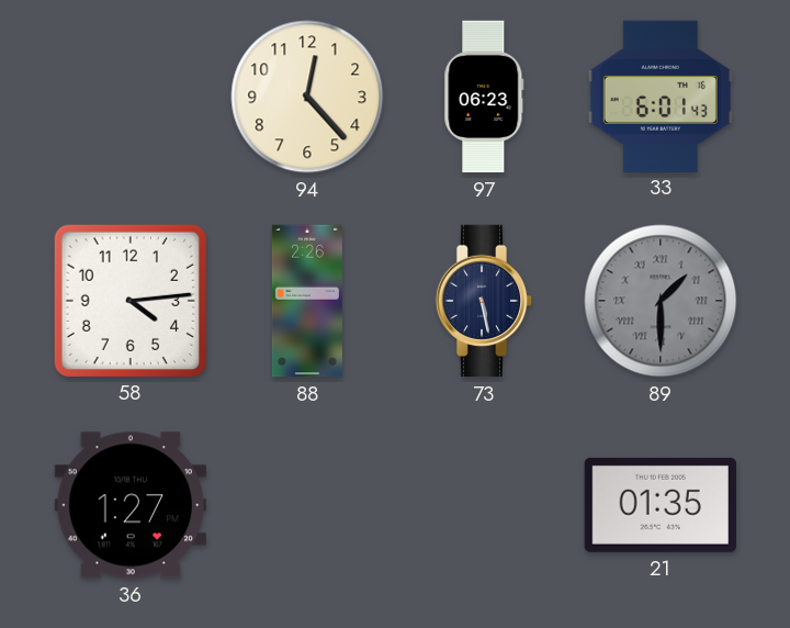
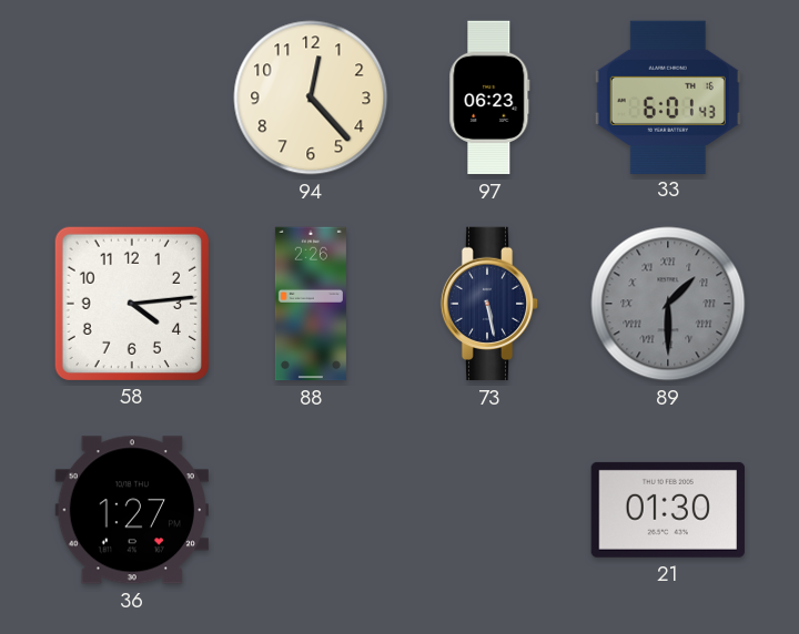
21: 01:35 -> 01:30
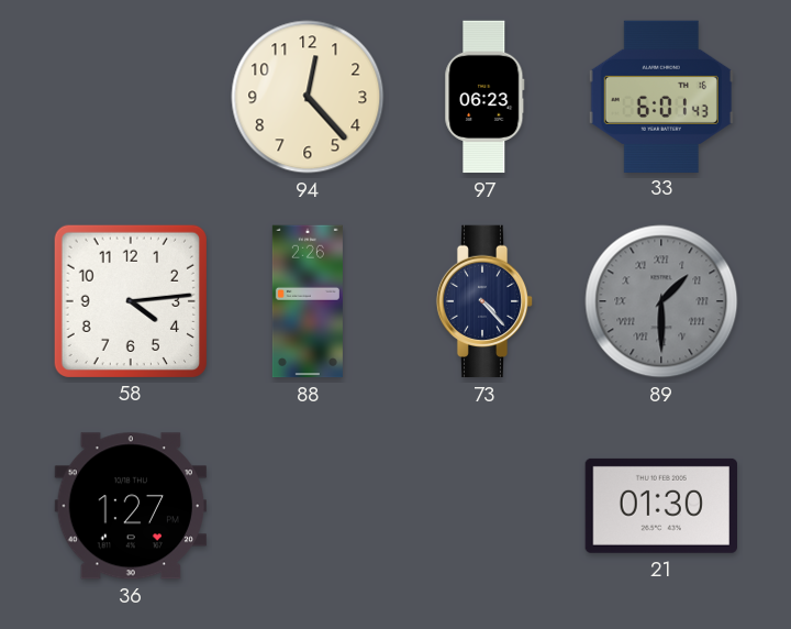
73: 5:28 -> 4:23
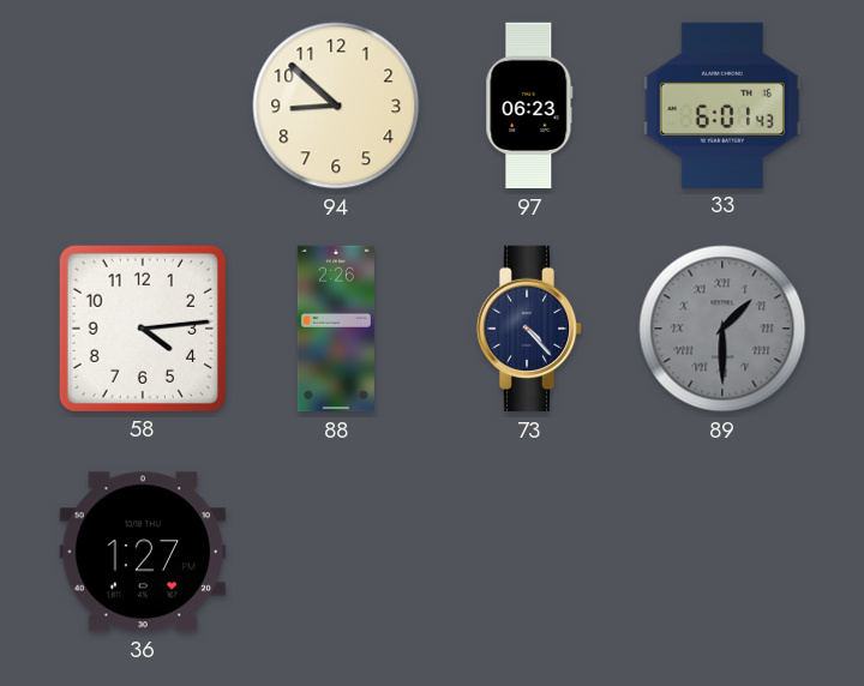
94: 12:23 -> 8:52
21: 01:30 -> none
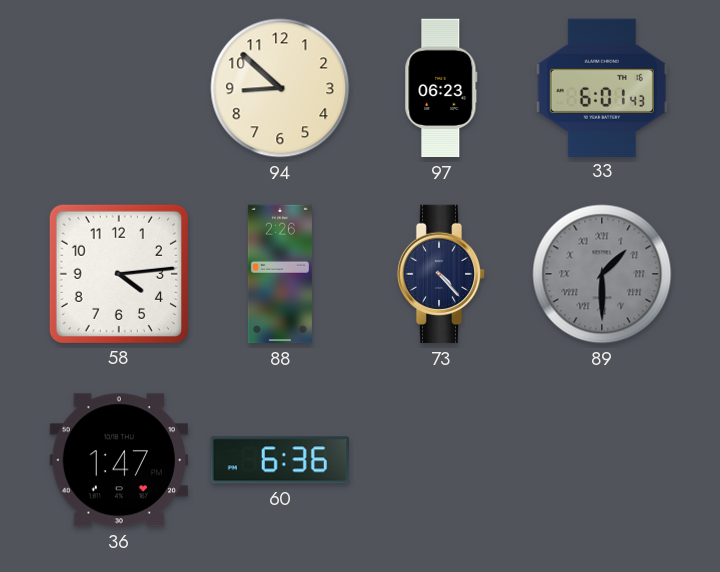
36: 1:27 -> 1:47
60: none -> 6:36
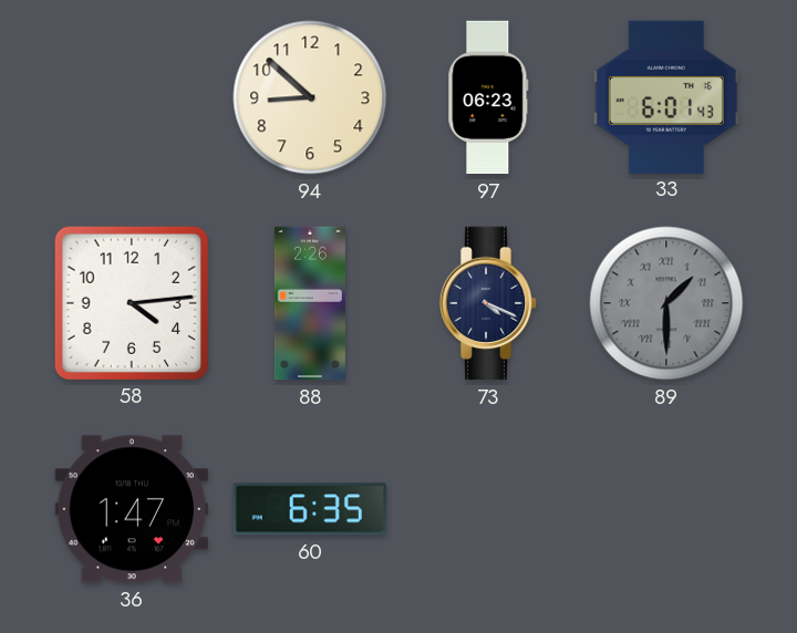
73: 4:23 -> 4:19
60: 6:36 -> 6:35
